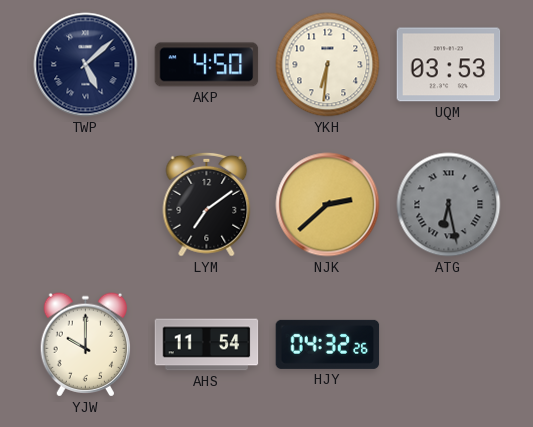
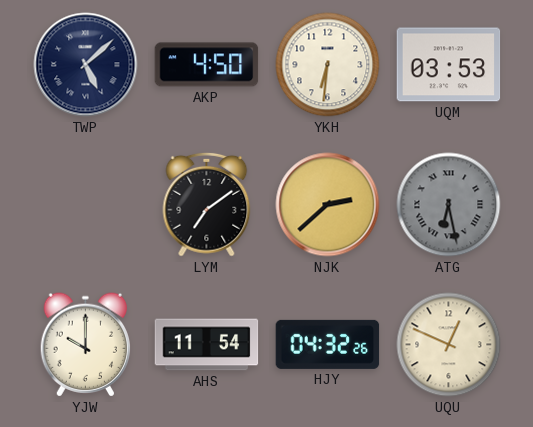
UQU: none -> 12:49
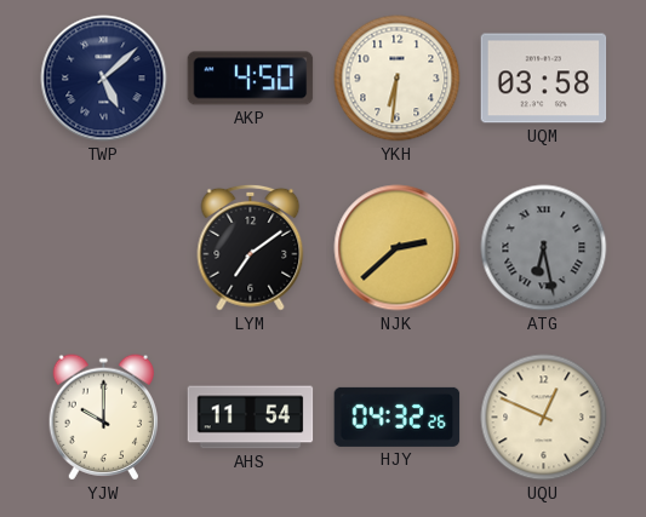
UQM: 03:53 -> 03:58
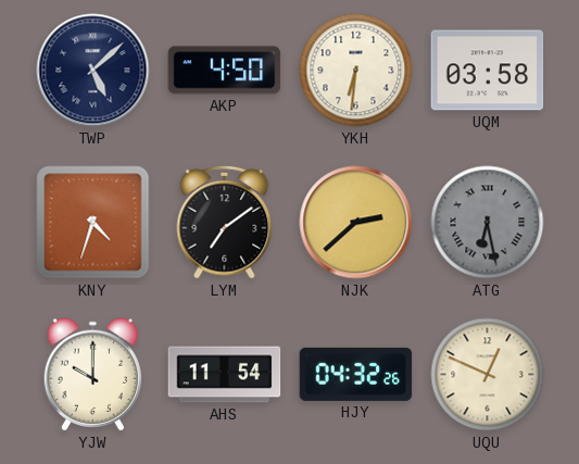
KNY: none -> 4:33
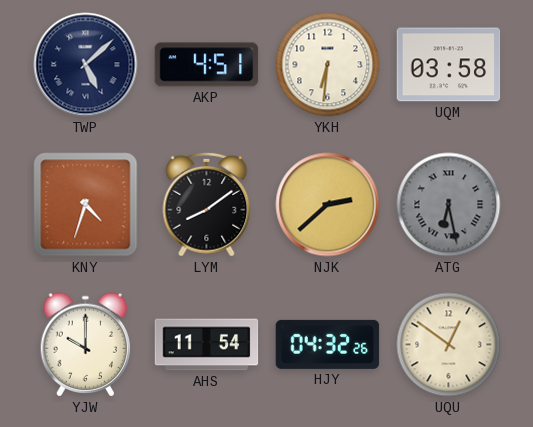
AKP: 4:50 -> 4:51
LYM: 7:09 -> 8:09
UQU: 12:49 -> 12:51
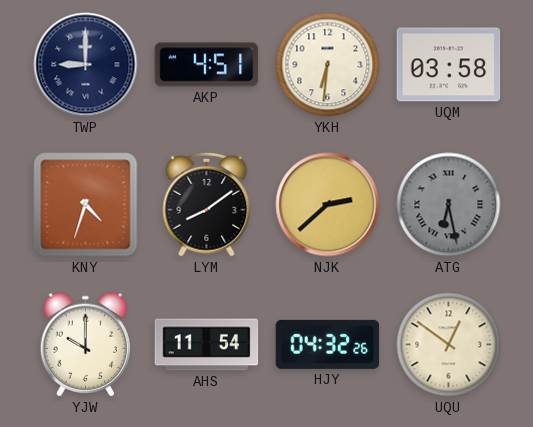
TWP: 5:08 -> 9:00
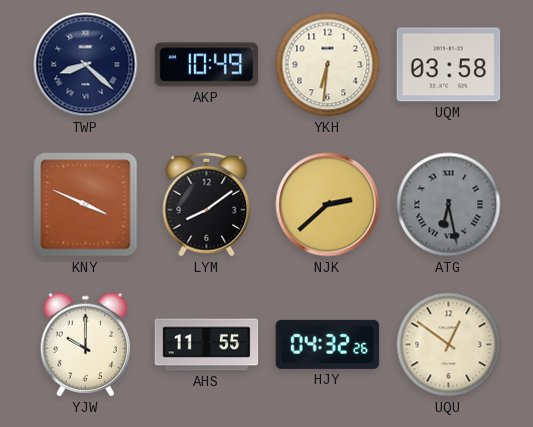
TWP: 9:00 -> 8:22
AKP: 4:51 -> 10:49
KNY: 4:33 -> 3:49
AHS: 11:54 -> 11:55
